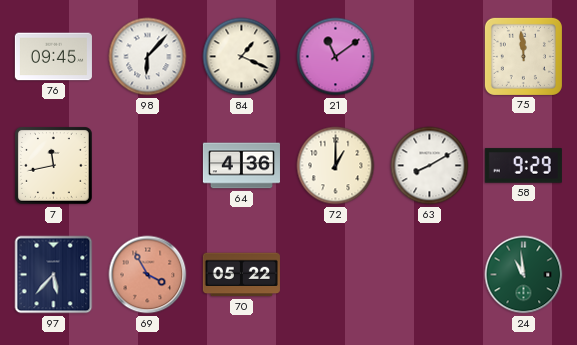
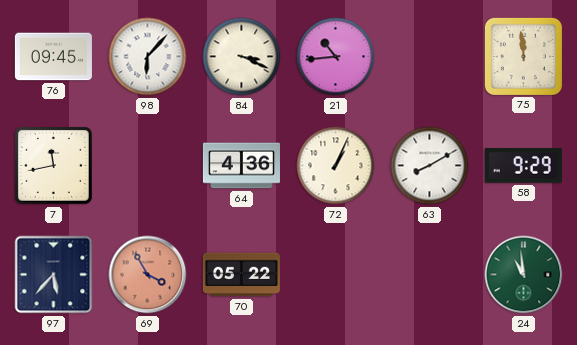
84: 1:19 -> 3:19
21: 11:09 -> 10:44
72: 1:00 -> 1:04
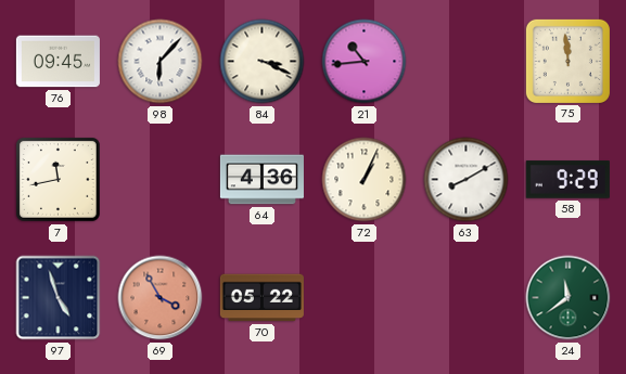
97: 5:37 -> 4:57
24: 10:59 -> 11:39
